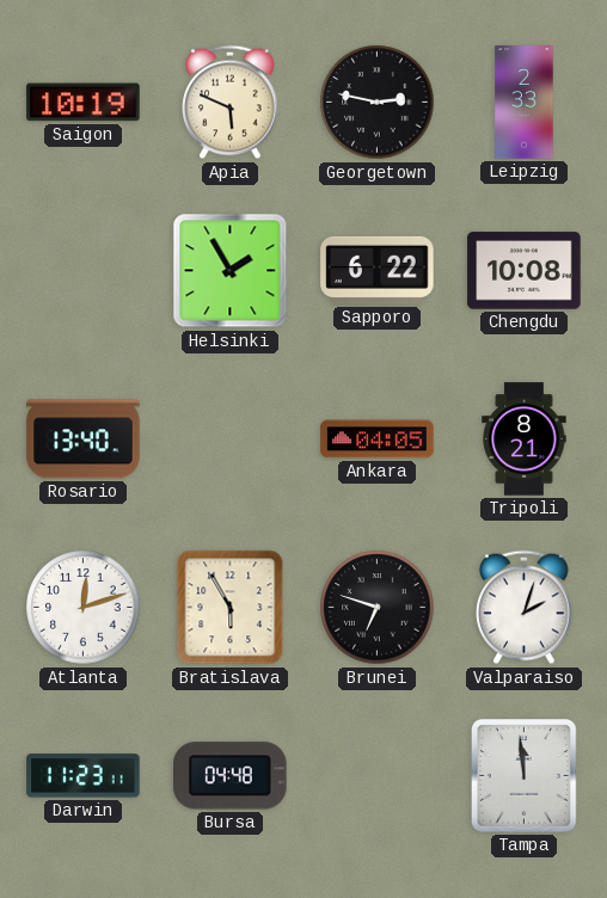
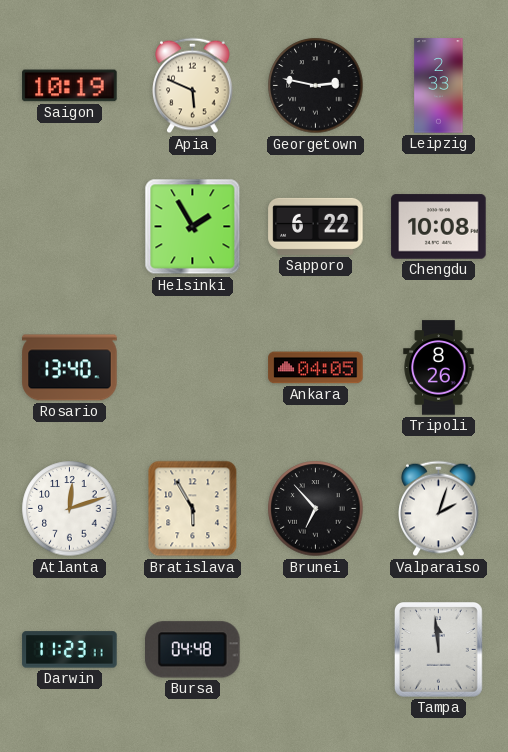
Tripoli: 8:21 -> 8:26
Brunei: 6:48 -> 6:53
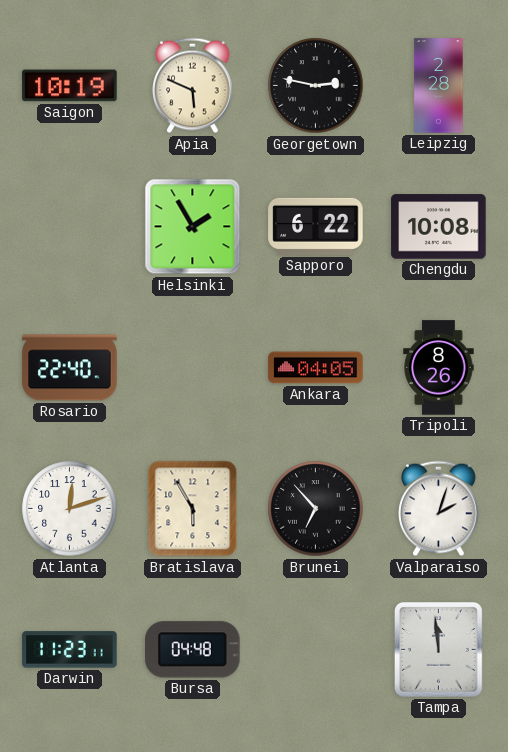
Leipzig: 2:33 -> 2:28
Rosario: 13:40 -> 22:40
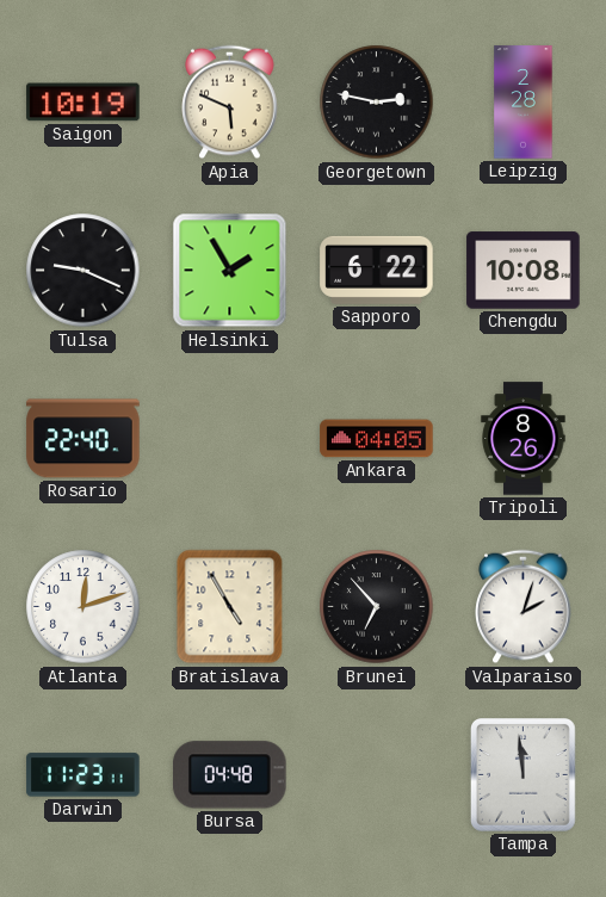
Tulsa: none -> 9:19
Bratislava: 5:55 -> 4:55
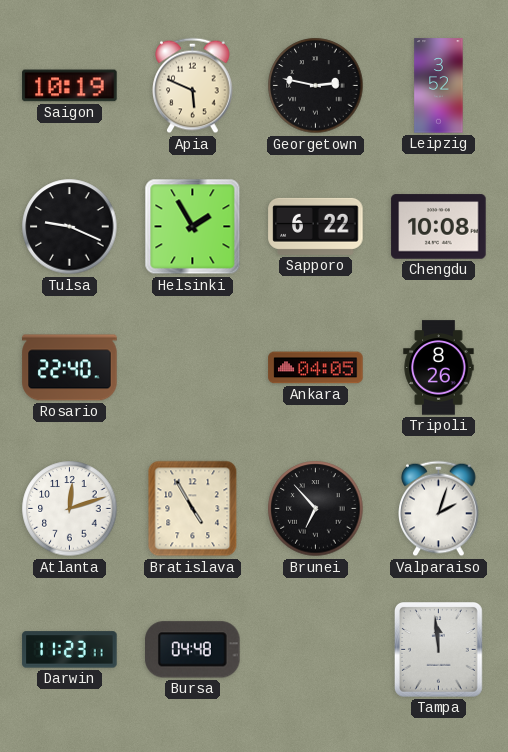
Leipzig: 2:28 -> 3:52
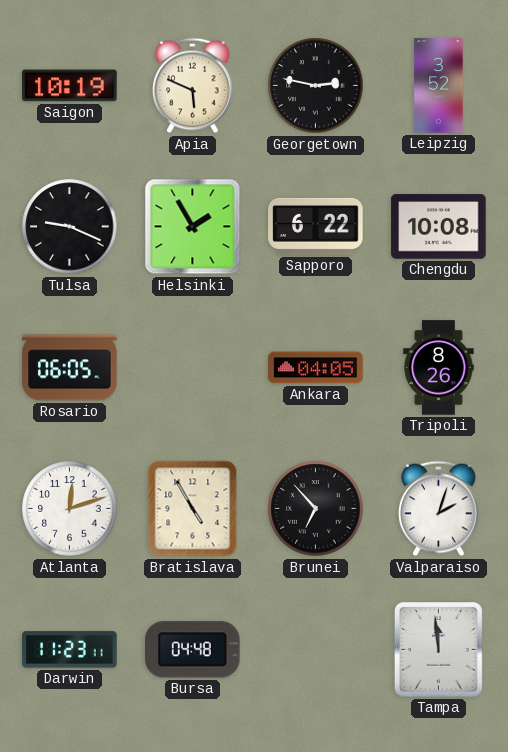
Rosario: 22:40 -> 06:05
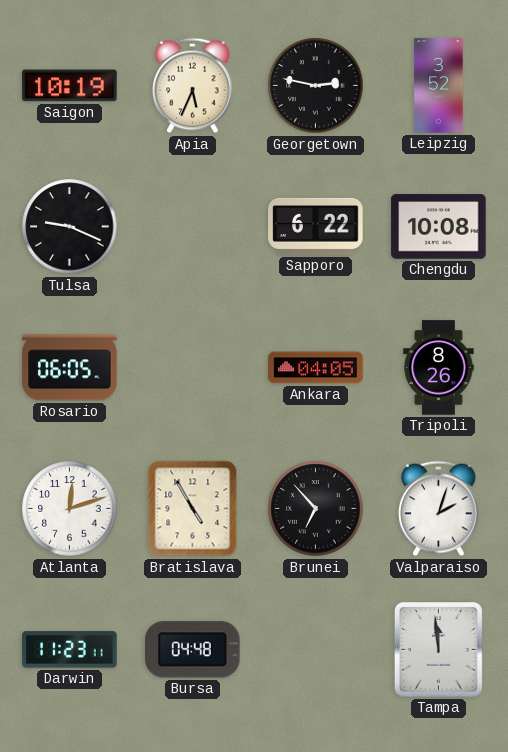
Apia: 5:49 -> 5:34
Helsinki: 1:55 -> none
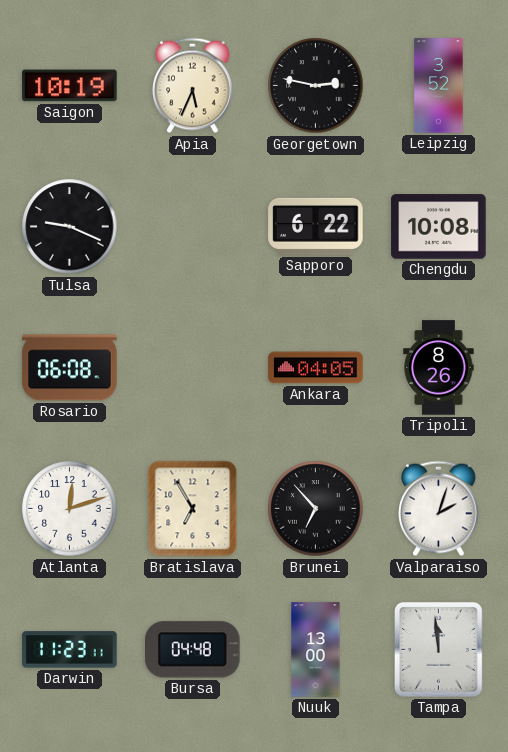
Rosario: 06:05 -> 06:08
Bratislava: 4:55 -> 6:55
Nuuk: none -> 13:00
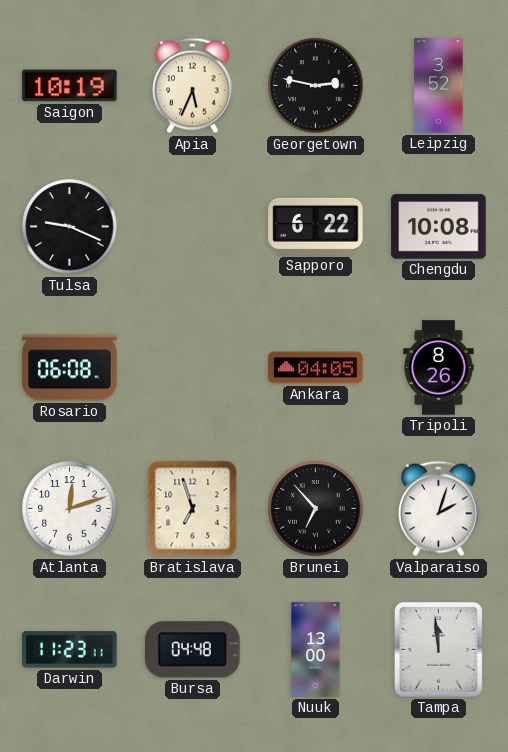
Bratislava: 6:55 -> 6:57
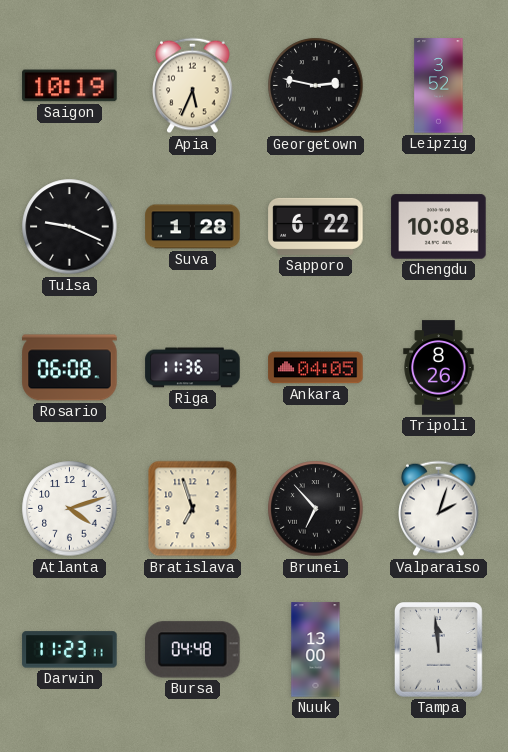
Suva: none -> 1:28
Riga: none -> 11:36
Atlanta: 12:12 -> 4:12
